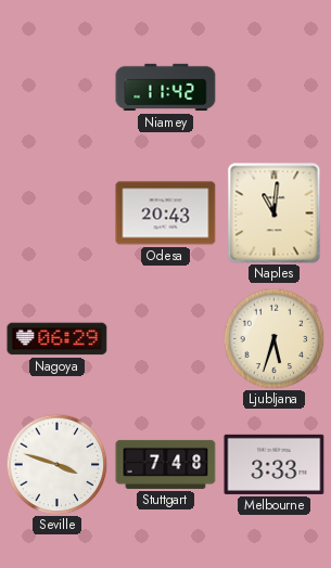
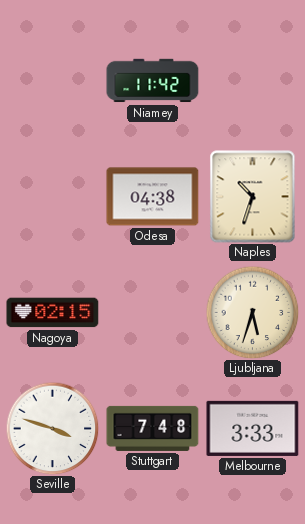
Odesa: 20:43 -> 04:38
Naples: 11:01 -> 10:33
Nagoya: 06:29 -> 02:15
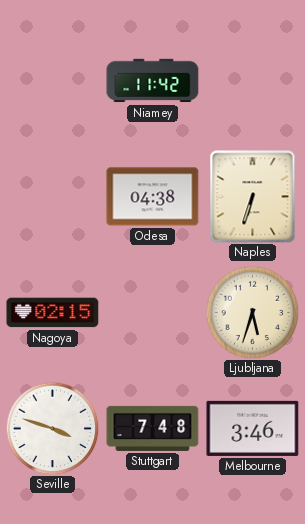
Naples: 10:33 -> 6:33
Melbourne: 3:33 -> 3:46
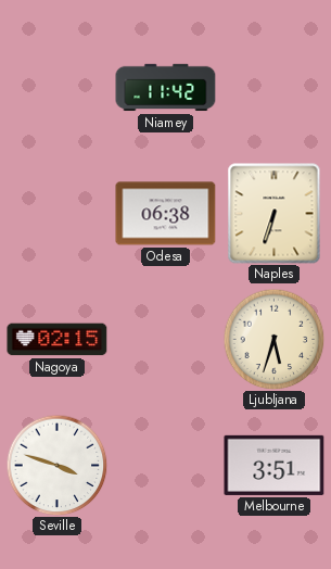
Odesa: 04:38 -> 06:38
Stuttgart: 7:48 -> none
Melbourne: 3:46 -> 3:51
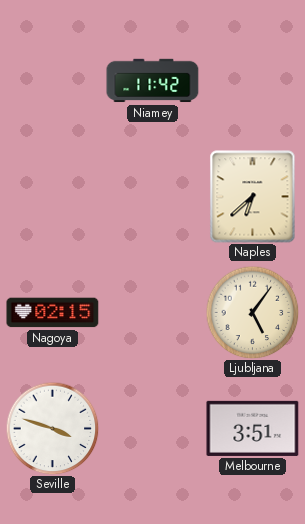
Odesa: 06:38 -> none
Naples: 6:33 -> 6:38
Ljubljana: 5:33 -> 5:06
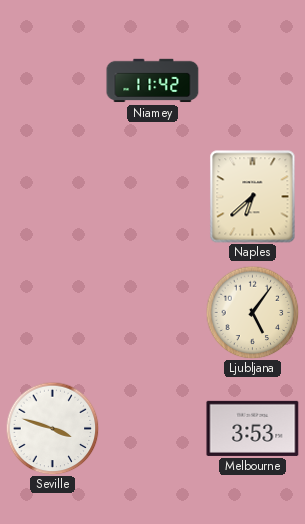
Nagoya: 02:15 -> none
Melbourne: 3:51 -> 3:53
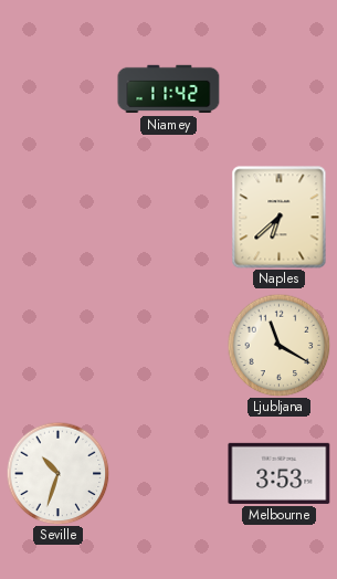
Ljubljana: 5:06 -> 11:20
Seville: 3:48 -> 10:33
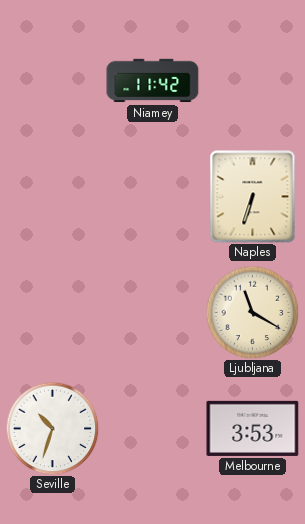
Naples: 6:38 -> 6:33
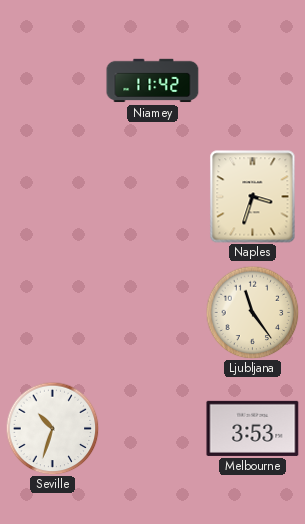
Naples: 6:33 -> 3:33
Ljubljana: 11:20 -> 11:24
